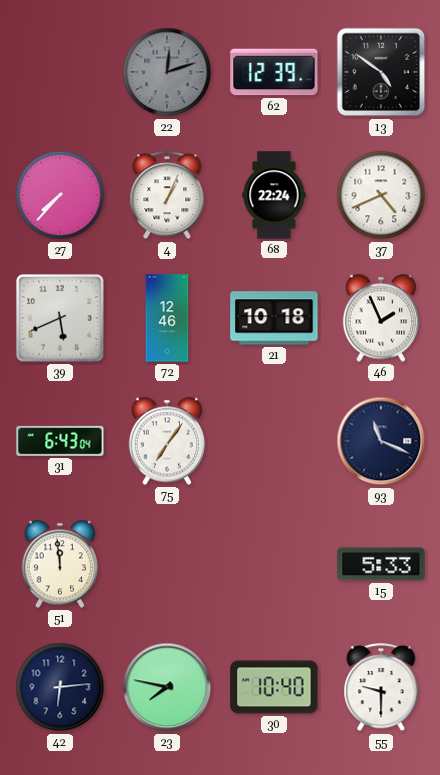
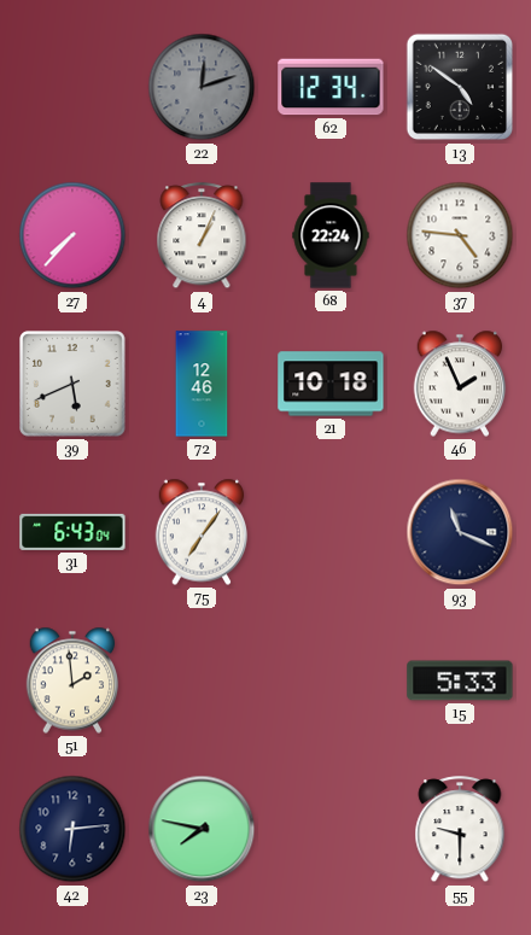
62: 12:39 -> 12:34
37: 4:41 -> 4:46
51: 11:59 -> 1:59
30: 10:40 -> none
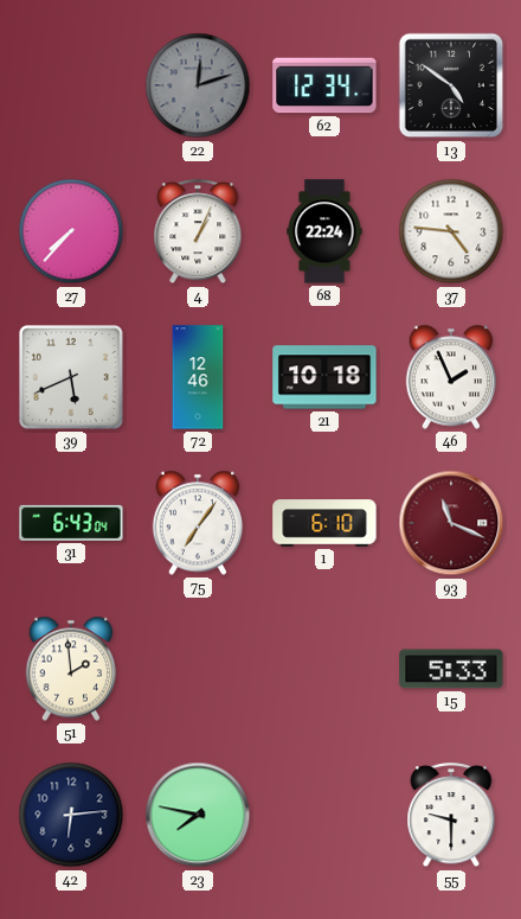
1: none -> 6:10
93 dial: navy -> burgundy
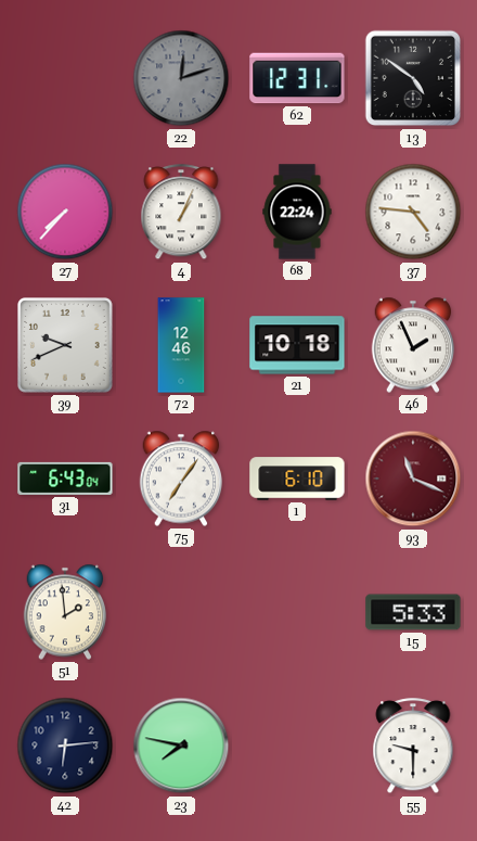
62: 12:34 -> 12:31
39: 5:41 -> 9:41
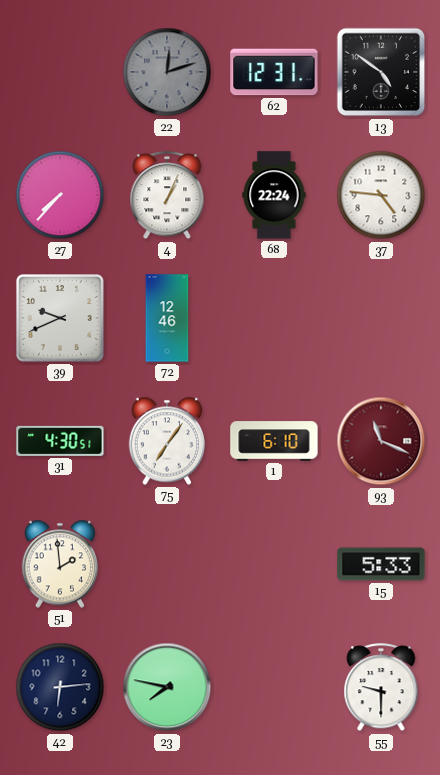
21: 10:18 -> none
46: 1:56 -> none
31: 6:43 -> 4:30
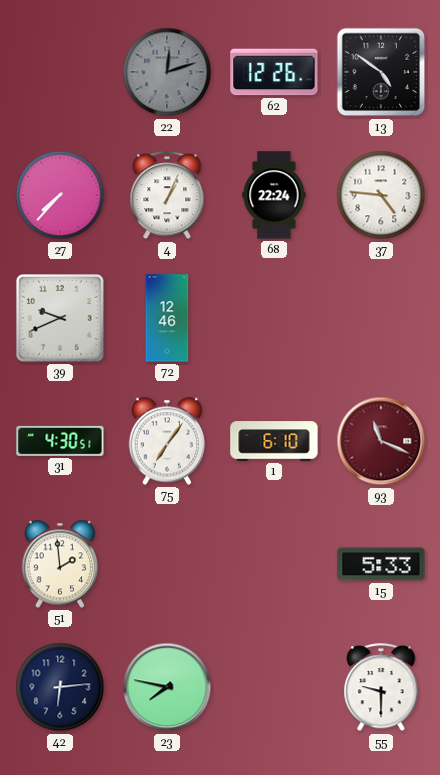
62: 12:31 -> 12:26
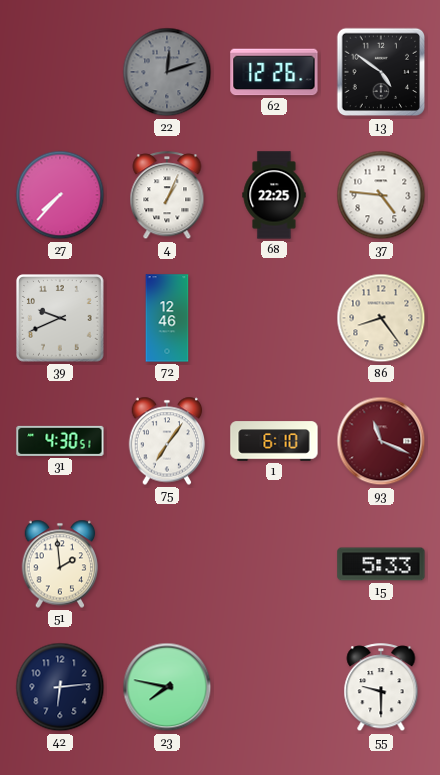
68: 22:24 -> 22:25
86: none -> 8:24
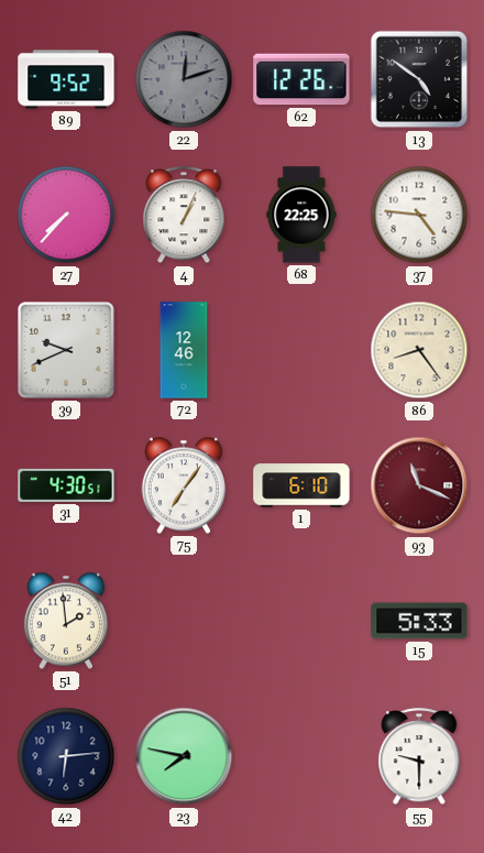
89: none -> 9:52
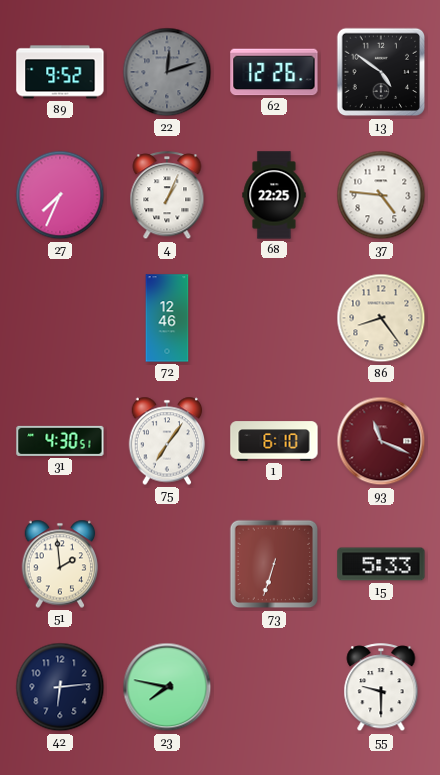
27: 7:37 -> 7:34
39: 9:41 -> none
73: none -> 6:33
